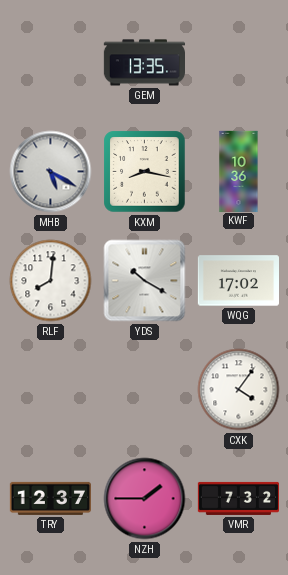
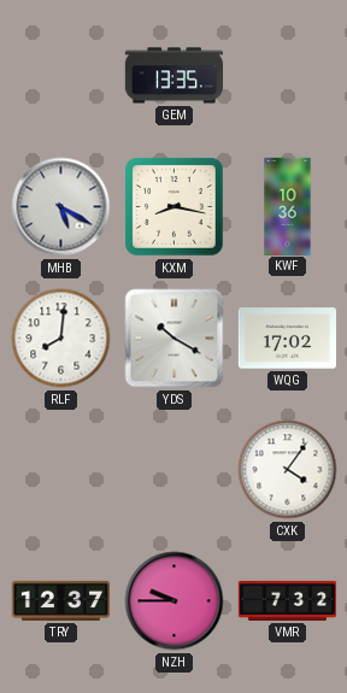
NZH: 1:45 -> 9:45
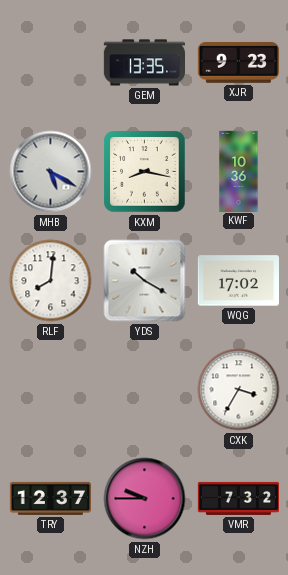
XJR: none -> 9:23
CXK: 4:06 -> 3:35
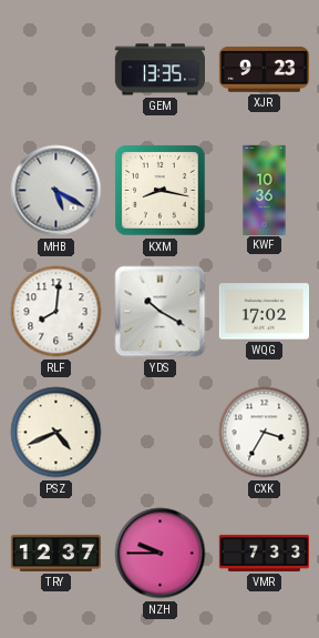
PSZ: none -> 4:41
VMR: 7:32 -> 7:33
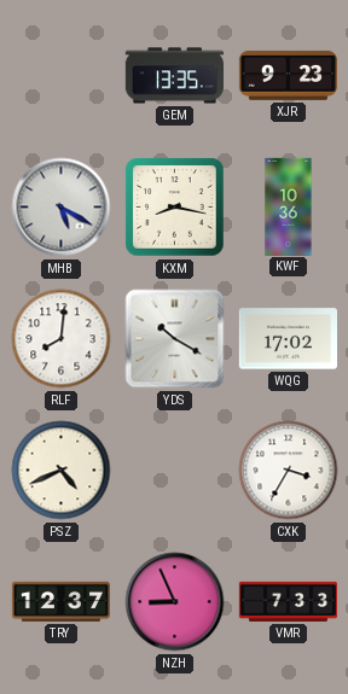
NZH: 9:45 -> 8:56
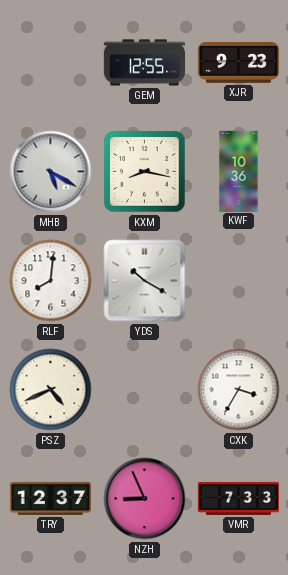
GEM: 13:35 -> 12:55
WQG: 17:02 -> none
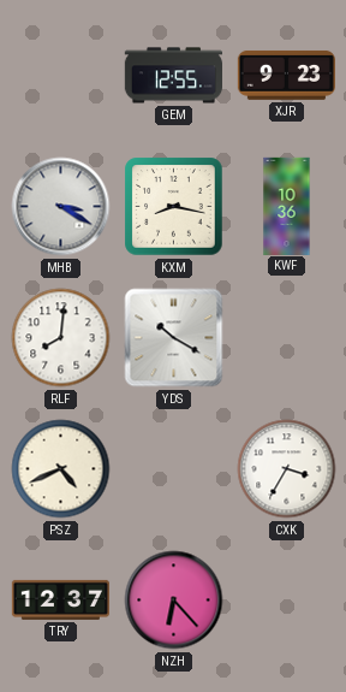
MHB: 5:20 -> 3:20
NZH: 8:56 -> 6:23
VMR: 7:33 -> none
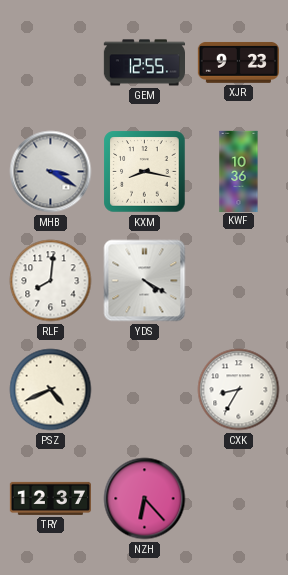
YDS: 10:20 -> 4:20
CXK: 3:35 -> 8:35
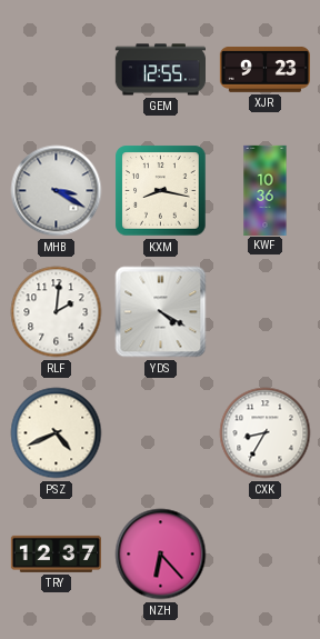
RLF: 8:01 -> 2:01
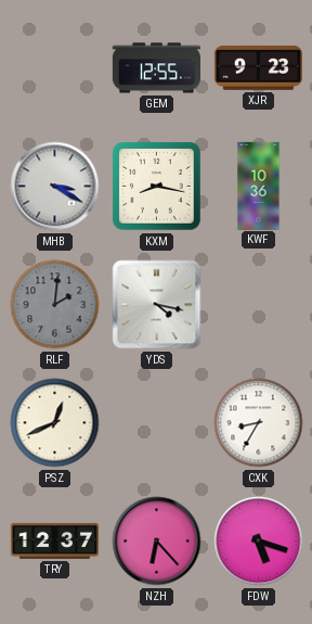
RLF dial: white -> grey
YDS: 4:20 -> 4:17
PSZ: 4:41 -> 12:41
FDW: none -> 5:18
